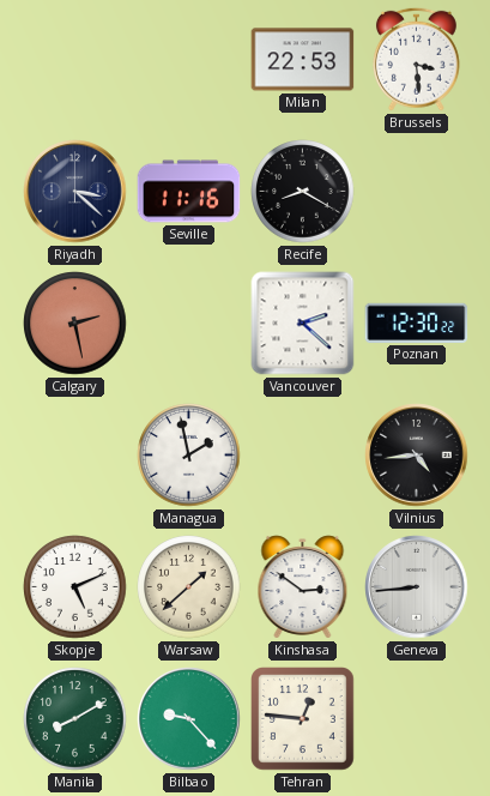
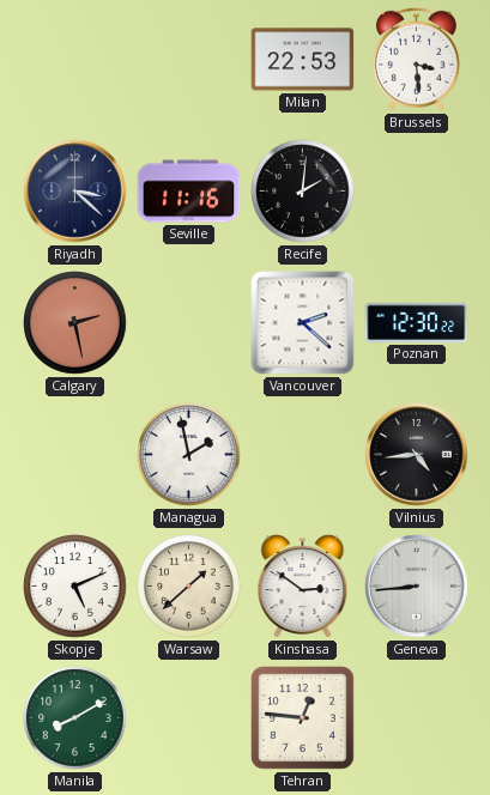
Recife: 8:20 -> 2:01
Bilbao: 9:23 -> none
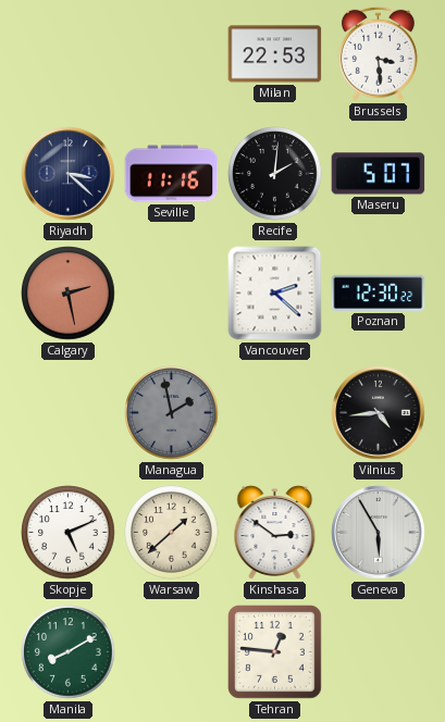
Maseru: none -> 5:07
Managua dial: white -> grey
Geneva: 8:44 -> 5:55
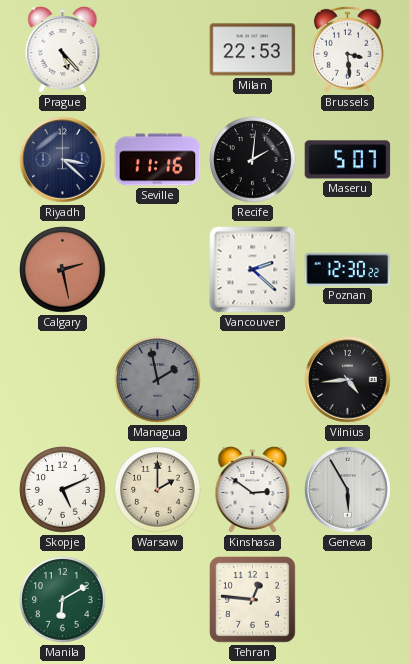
Prague: none -> 5:23
Warsaw: 1:38 -> 2:00
Manila: 8:10 -> 6:10
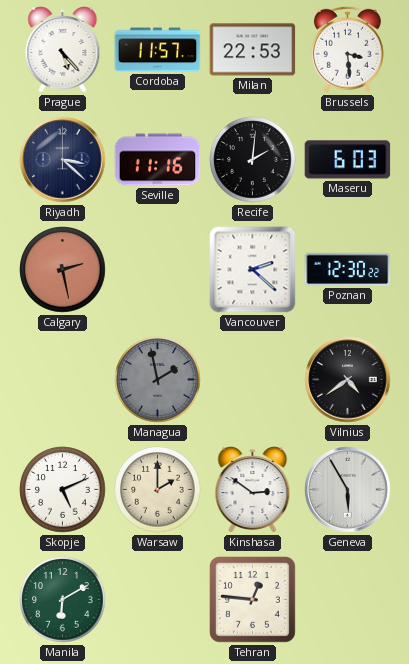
Cordoba: none -> 11:57
Maseru: 5:07 -> 6:03
Vilnius: 4:44 -> 4:39
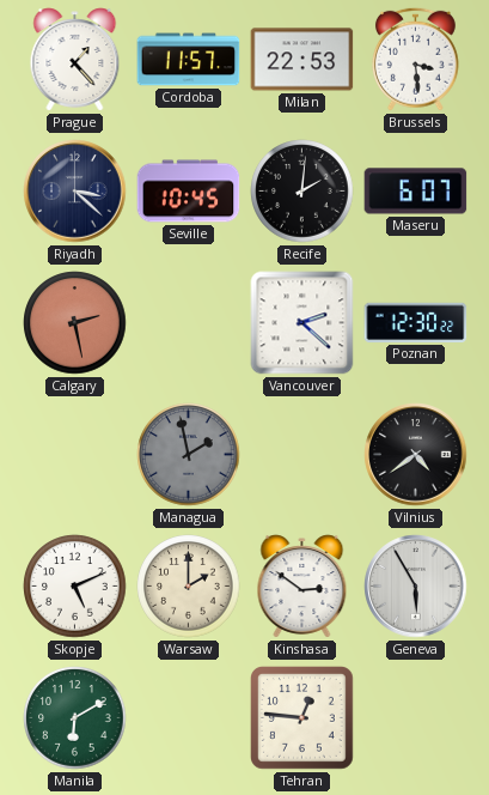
Prague: 5:23 -> 1:23
Seville: 11:16 -> 10:45
Maseru: 6:03 -> 6:07
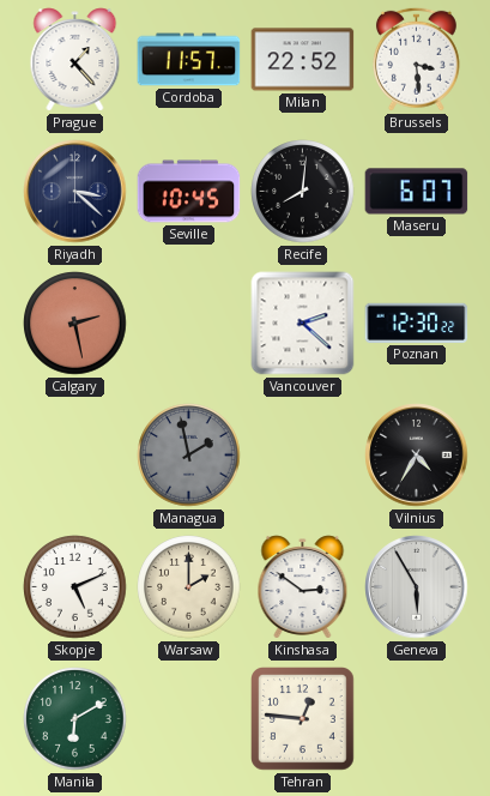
Milan: 22:53 -> 22:52
Recife: 2:01 -> 8:01
Vilnius: 4:39 -> 4:35
